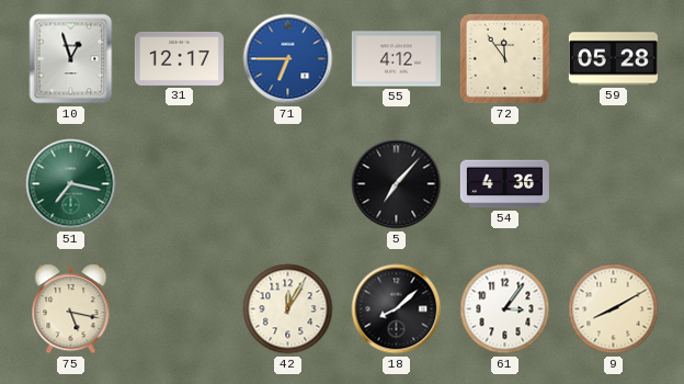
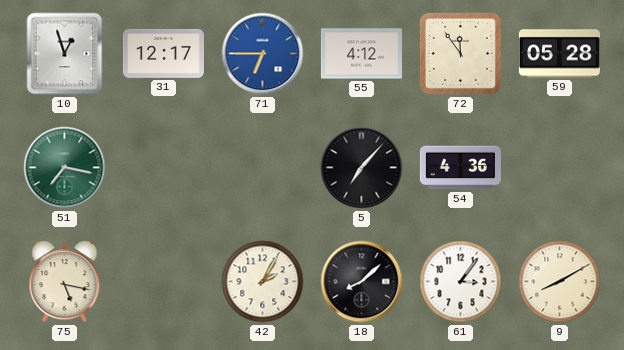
42: 12:05 -> 2:05
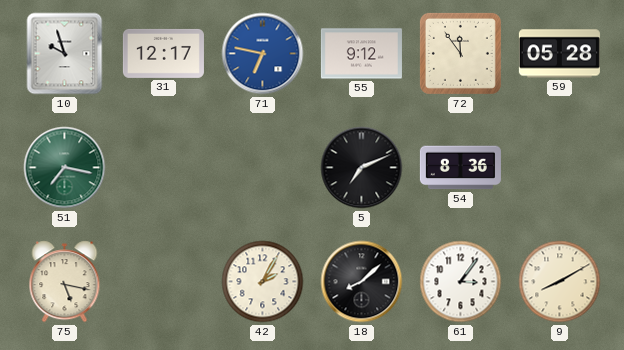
10: 12:57 -> 9:57
71: 6:45 -> 6:47
55: 4:12 -> 9:12
5: 7:07 -> 7:11
54: 4:36 -> 8:36
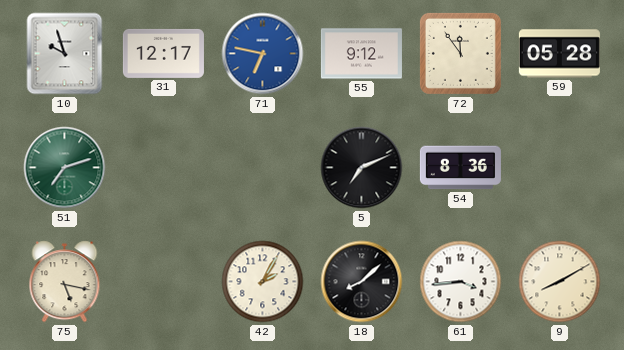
51: 7:17 -> 7:12
61: 3:06 -> 3:44
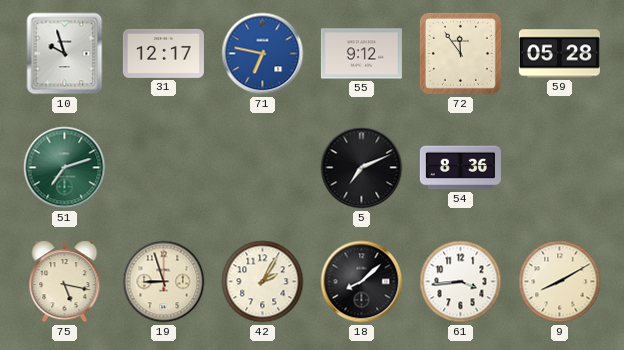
19: none -> 8:57
